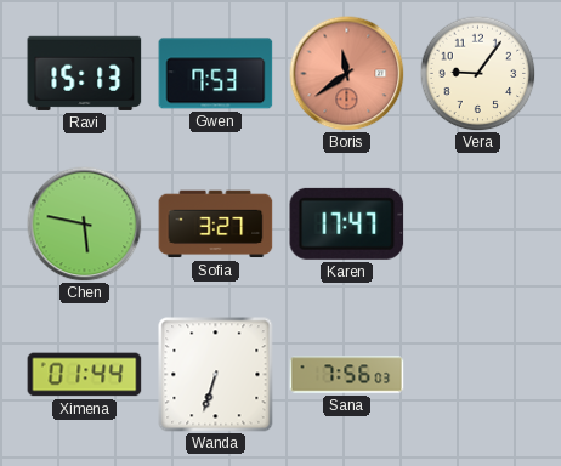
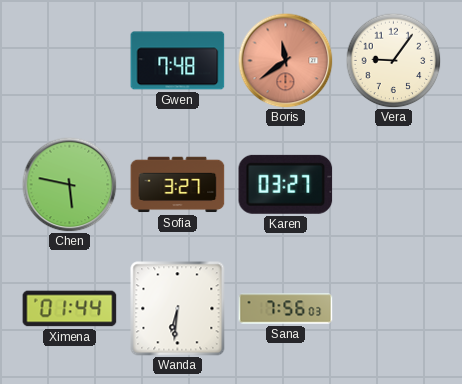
Ravi: 15:13 -> none
Gwen: 7:53 -> 7:48
Karen: 17:47 -> 03:27
Wanda: 6:33 -> 6:31
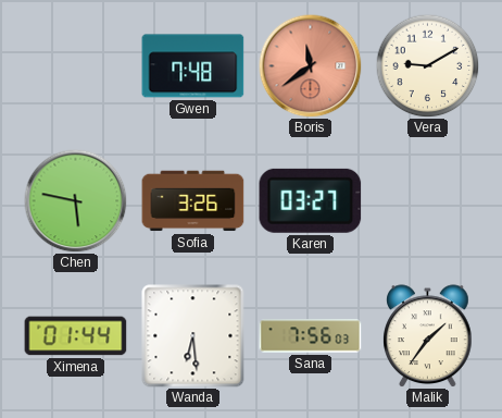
Vera: 9:06 -> 9:10
Sofia: 3:27 -> 3:26
Wanda: 6:31 -> 6:29
Malik: none -> 1:36
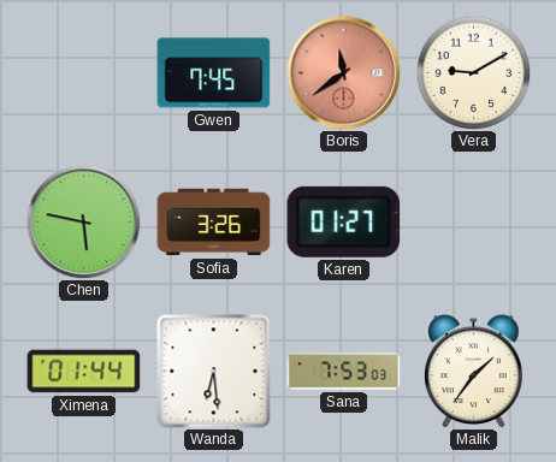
Gwen: 7:48 -> 7:45
Karen: 03:27 -> 01:27
Sana: 7:56 -> 7:53
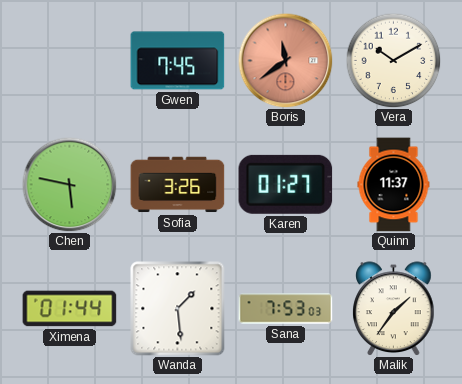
Vera: 9:10 -> 10:10
Quinn: none -> 11:37
Wanda: 6:29 -> 1:29
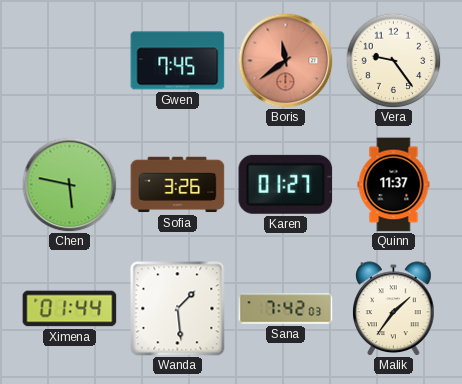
Vera: 10:10 -> 9:24
Sana: 7:53 -> 7:42
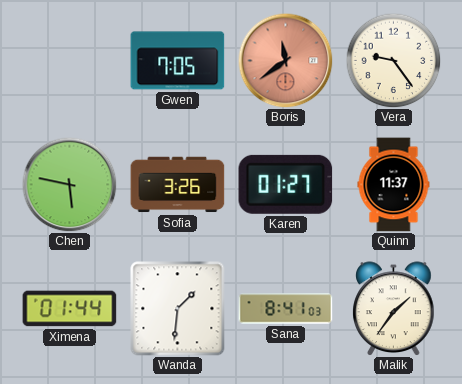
Gwen: 7:45 -> 7:05
Wanda: 1:29 -> 1:31
Sana: 7:42 -> 8:41
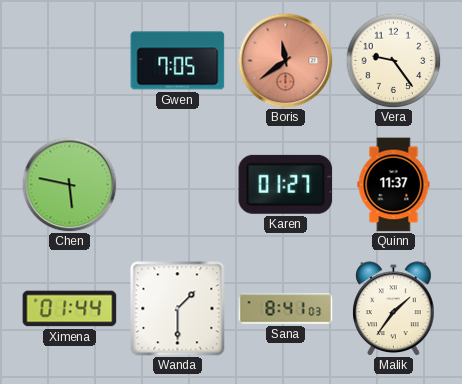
Sofia: 3:26 -> none
Wanda: 1:31 -> 1:30
